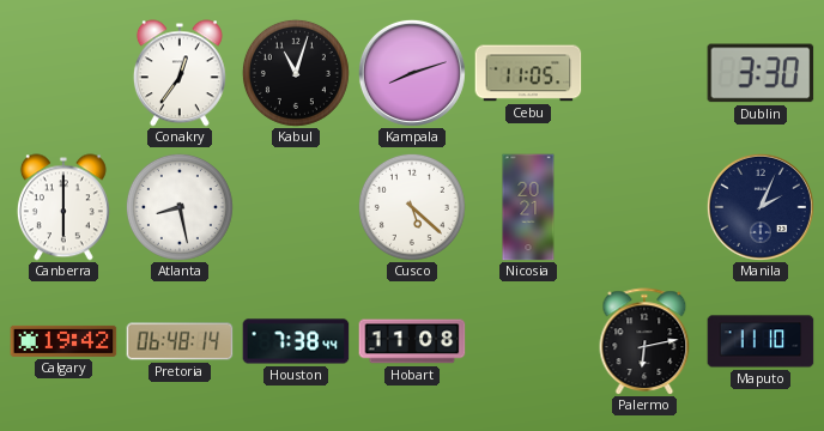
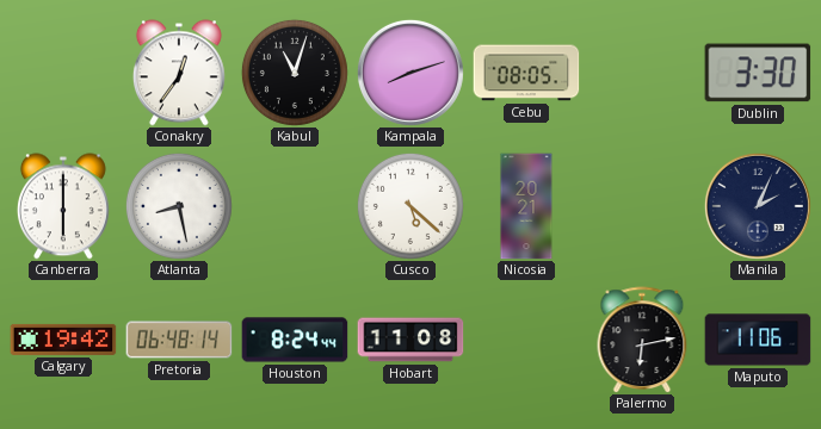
Cebu: 11:05 -> 08:05
Houston: 7:38 -> 8:24
Maputo: 11:10 -> 11:06
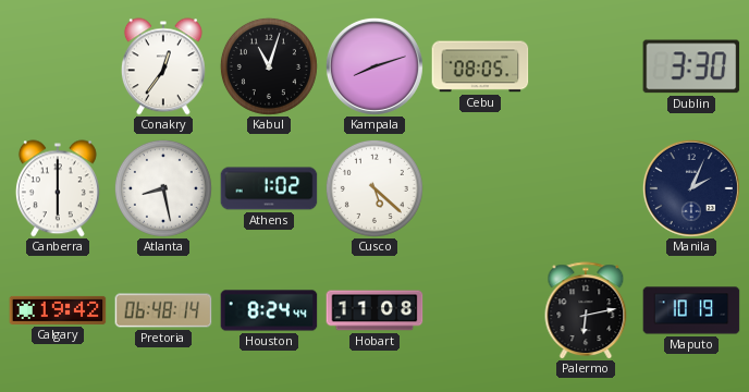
Athens: none -> 1:02
Nicosia: 20:21 -> none
Maputo: 11:06 -> 10:19
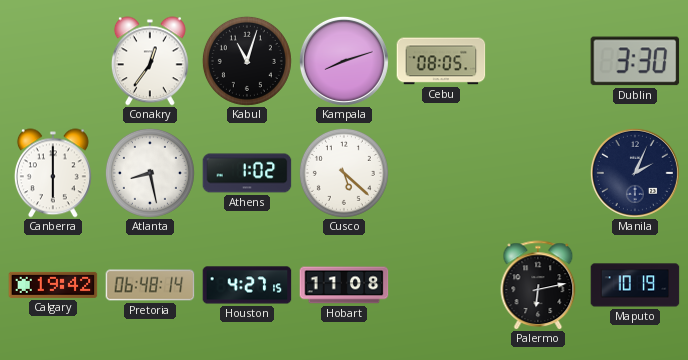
Houston: 8:24 -> 4:27
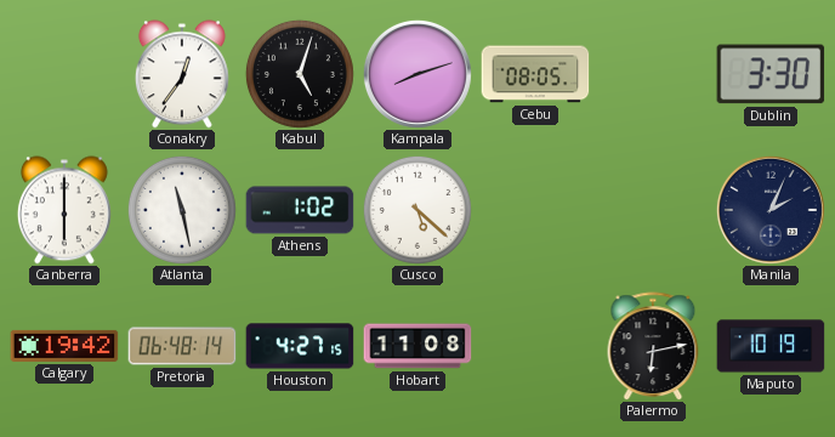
Kabul: 11:03 -> 5:03
Atlanta: 8:28 -> 11:28
